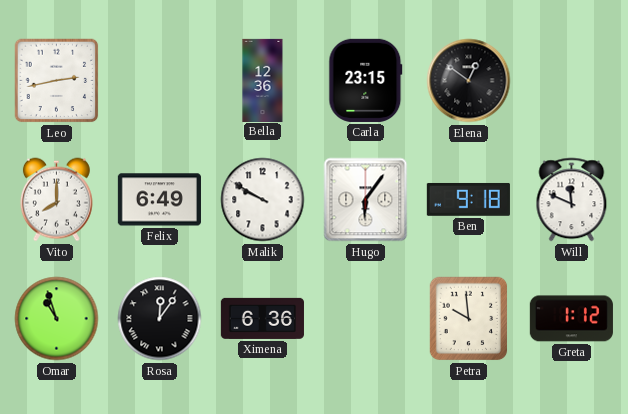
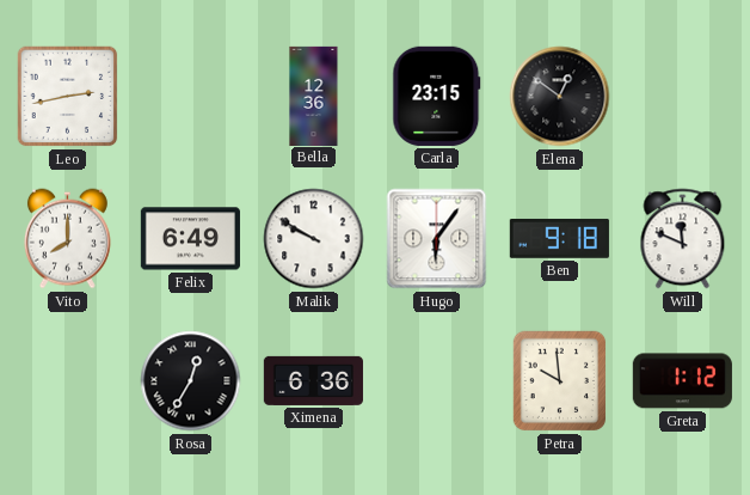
Omar: 10:57 -> none
Rosa: 12:06 -> 12:35
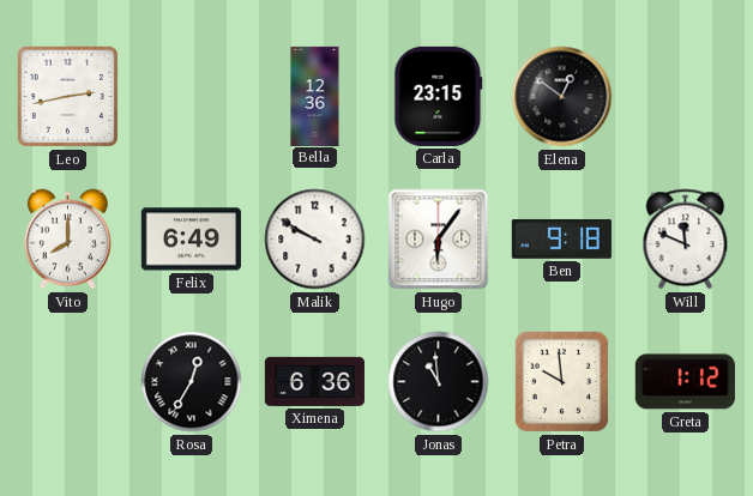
Jonas: none -> 10:59
